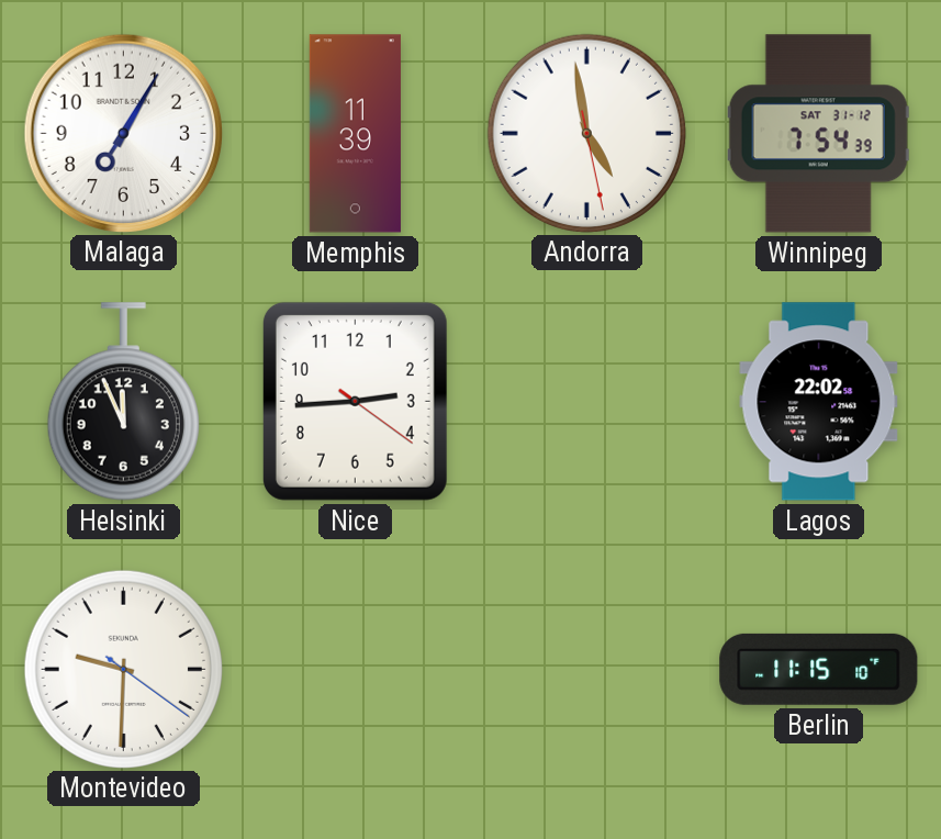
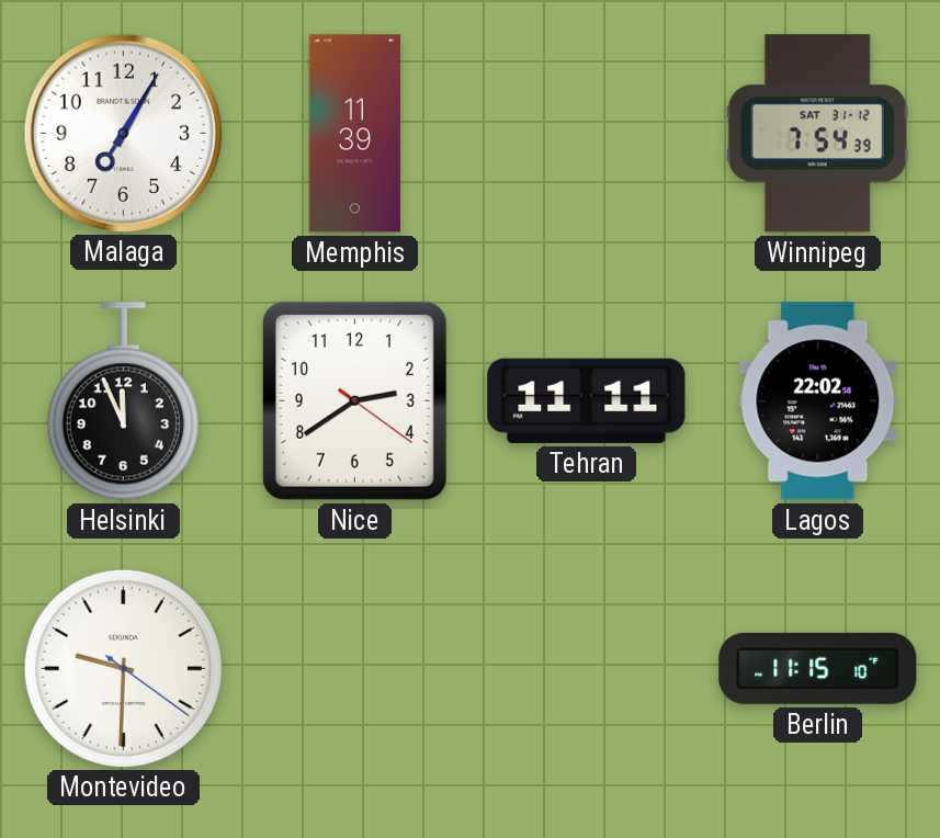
Andorra: 4:58 -> none
Nice: 2:44 -> 2:39
Tehran: none -> 11:11
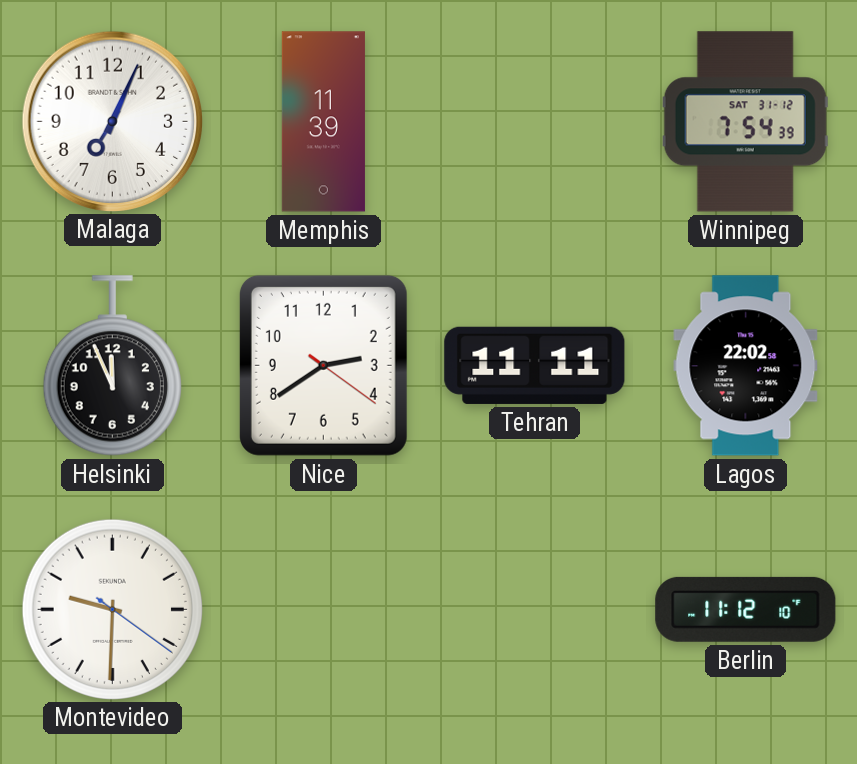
Malaga: 7:05 -> 7:04
Berlin: 11:15 -> 11:12
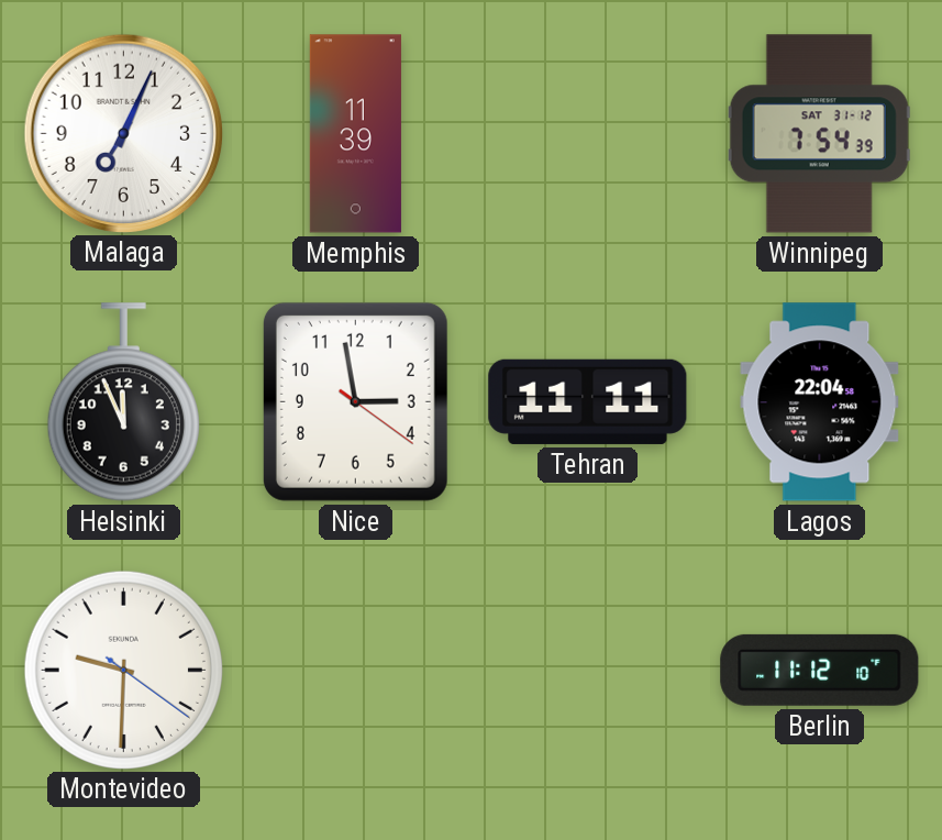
Nice: 2:39 -> 2:58
Lagos: 22:02 -> 22:04
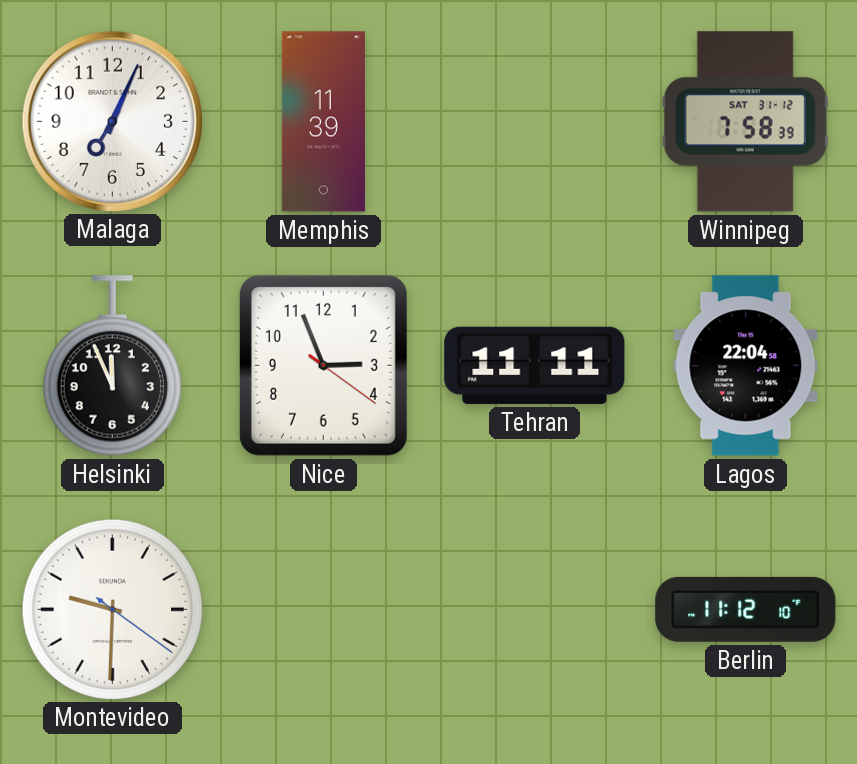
Winnipeg: 7:54 -> 7:58
Nice: 2:58 -> 2:56
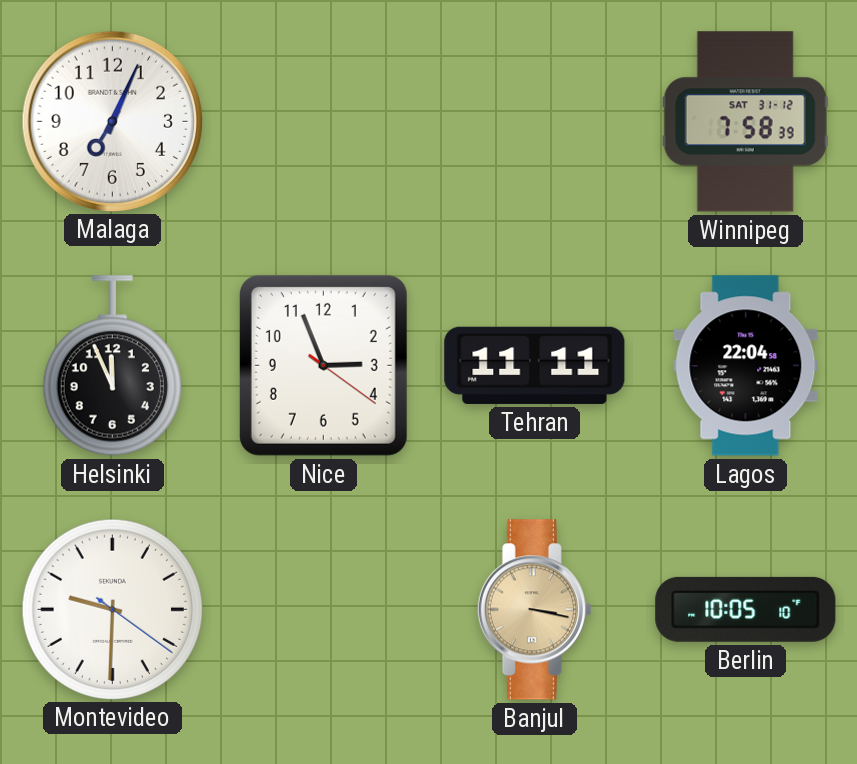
Memphis: 11:39 -> none
Banjul: none -> 3:17
Berlin: 11:12 -> 10:05
